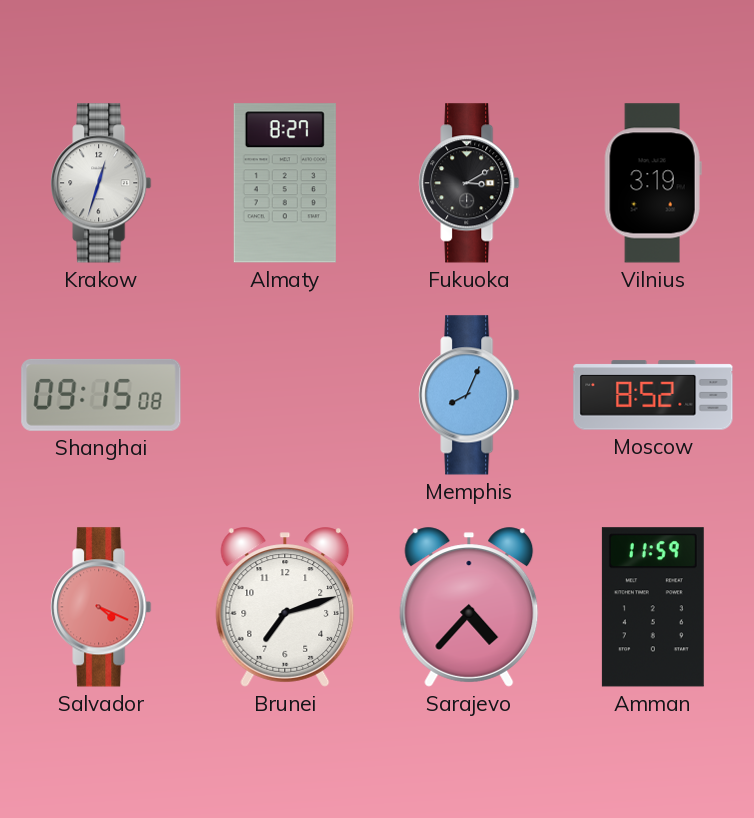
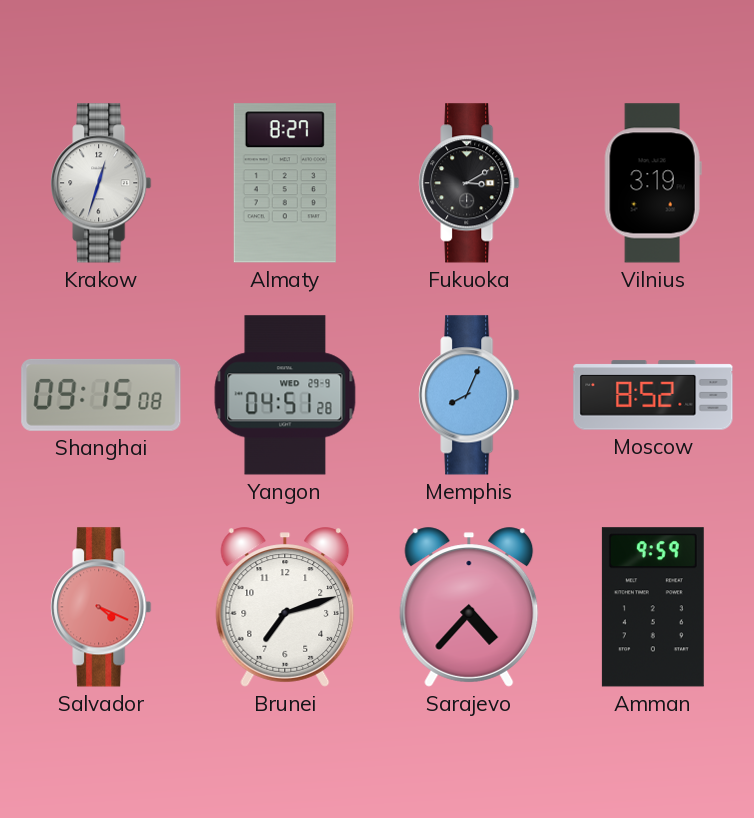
Yangon: none -> 04:51
Amman: 11:59 -> 9:59
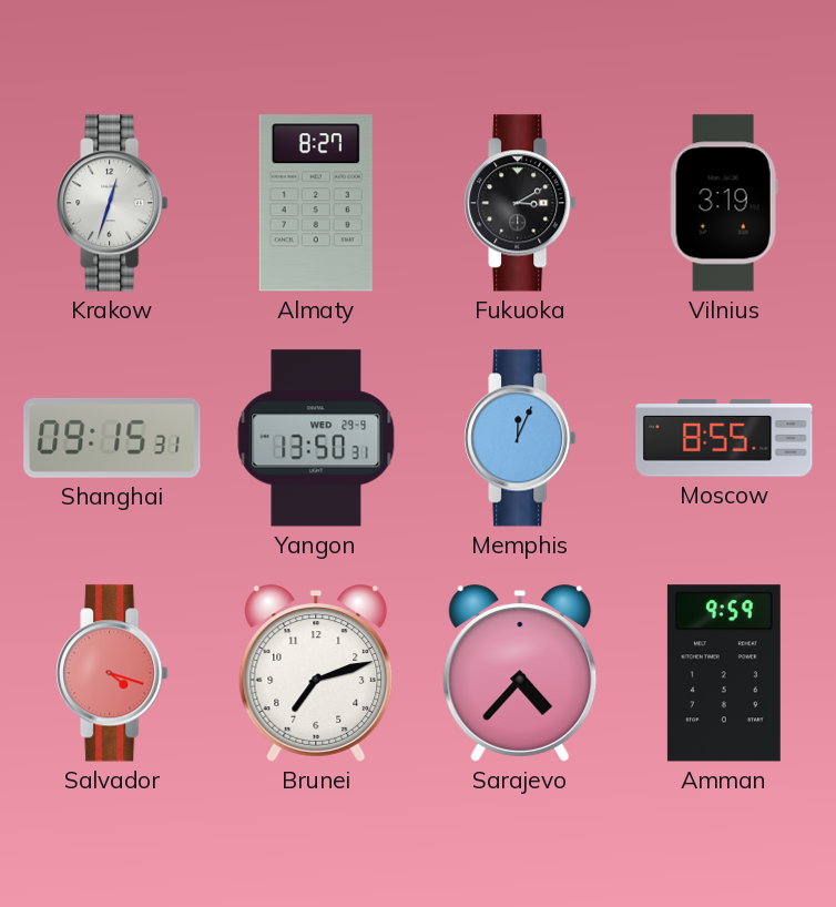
Shanghai: 09:15:08 -> 09:15:31
Yangon: 04:51 -> 13:50
Memphis: 8:04 -> 12:04
Moscow: 8:52 -> 8:55
Salvador: 4:19 -> 4:18
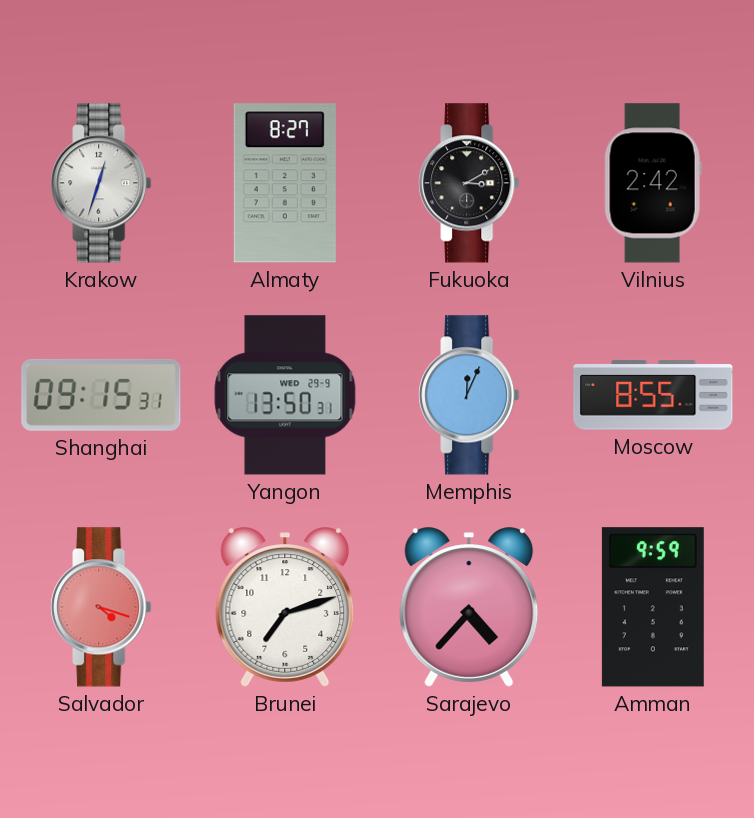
Vilnius: 3:19 -> 2:42
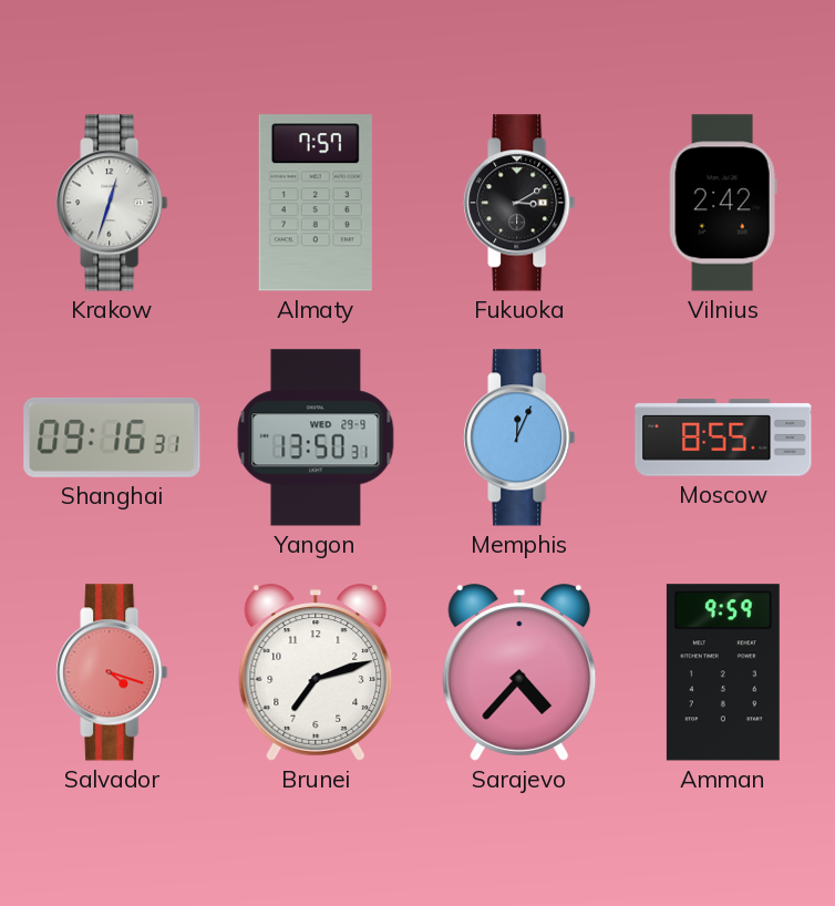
Almaty: 8:27 -> 7:57
Shanghai: 09:15 -> 09:16
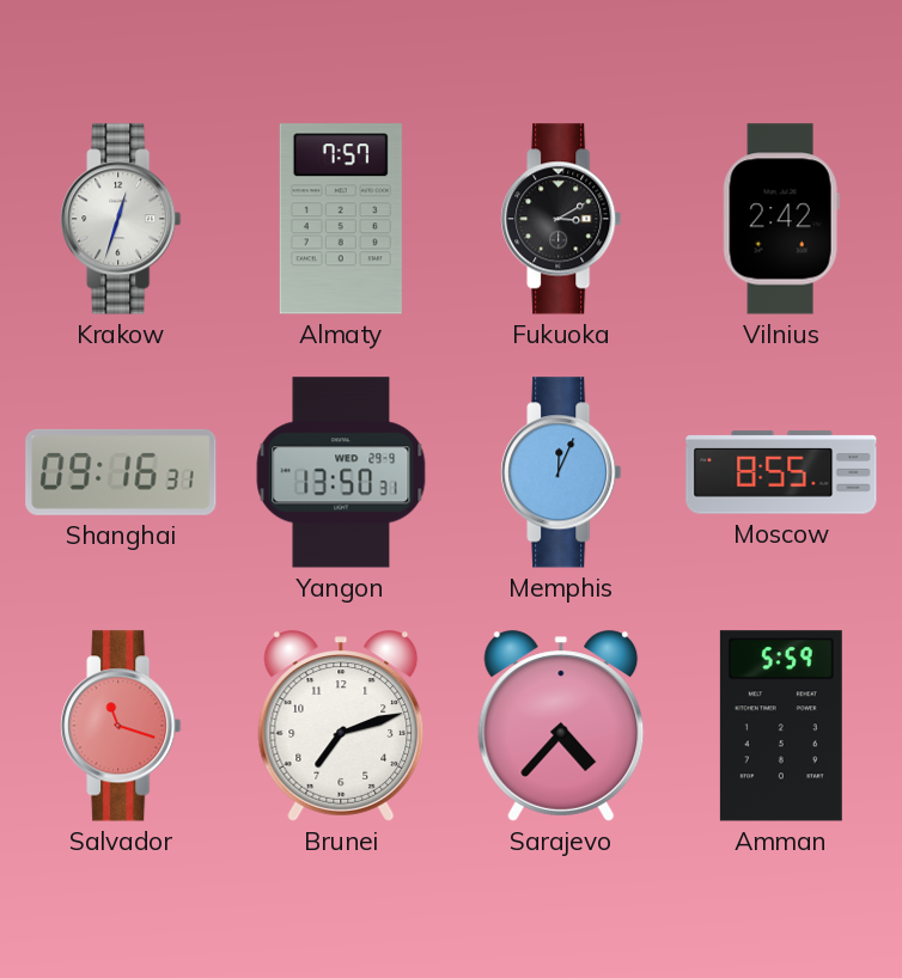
Salvador: 4:18 -> 11:18
Amman: 9:59 -> 5:59
